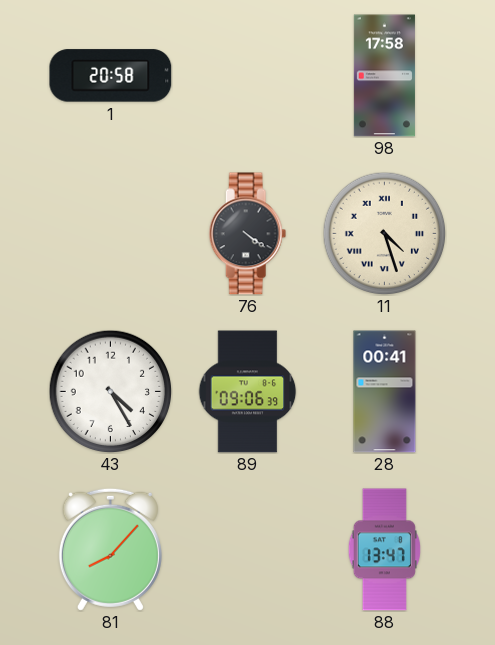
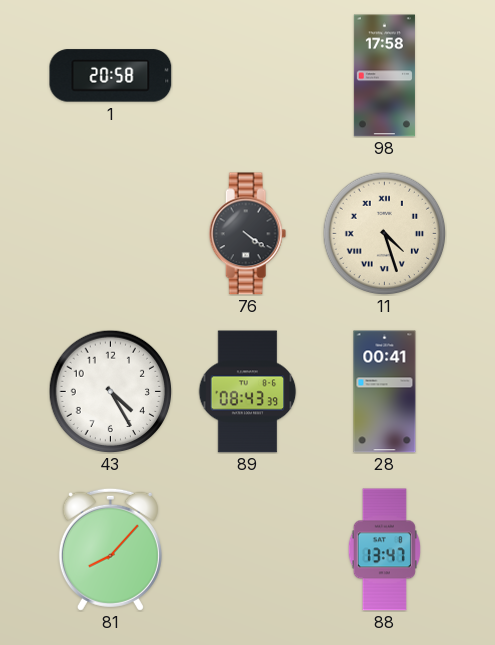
89: 09:06 -> 08:43
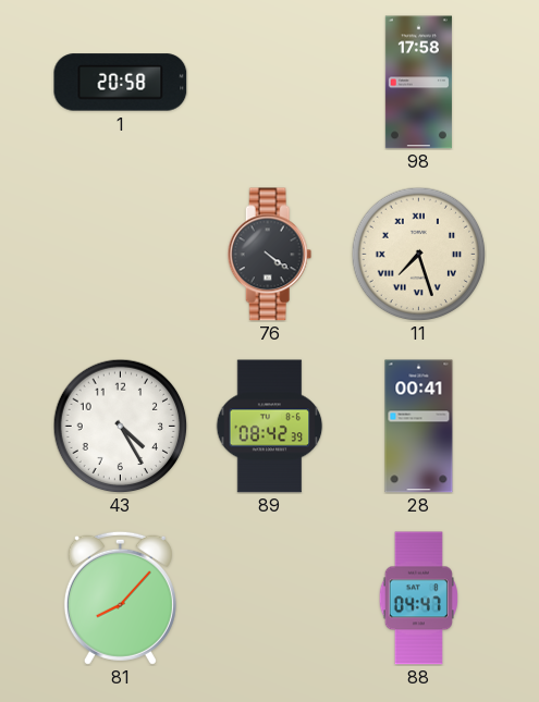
11: 4:27 -> 7:27
89: 08:43 -> 08:42
88: 13:47 -> 04:47
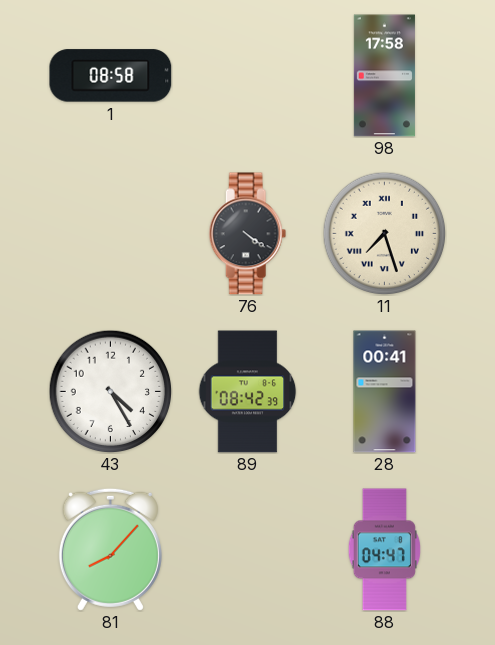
1: 20:58 -> 08:58
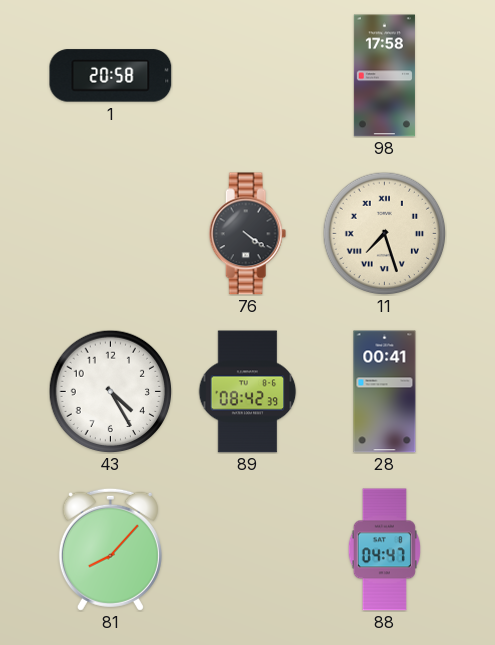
1: 08:58 -> 20:58
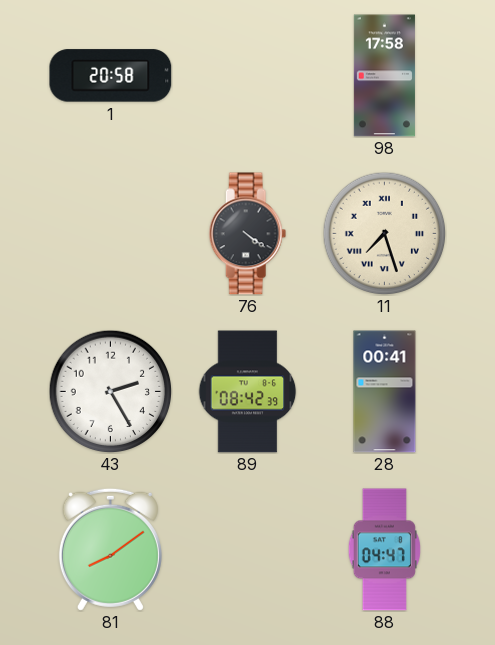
43: 4:25 -> 2:25
81: 8:07 -> 8:09
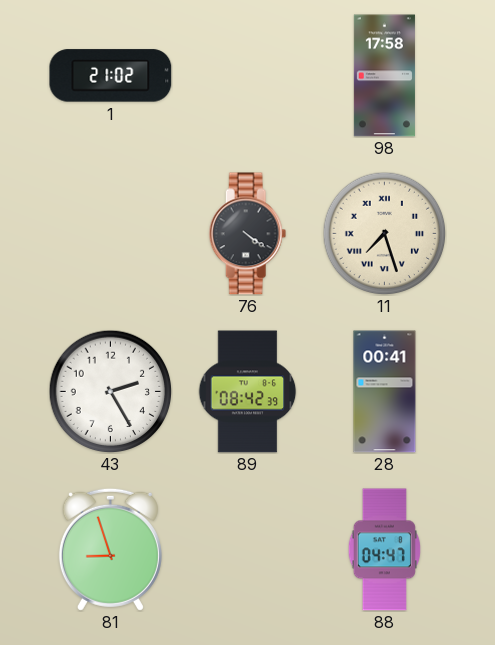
1: 20:58 -> 21:02
81: 8:09 -> 8:57
